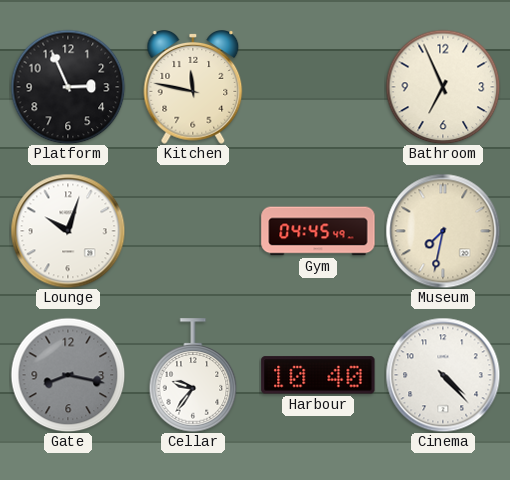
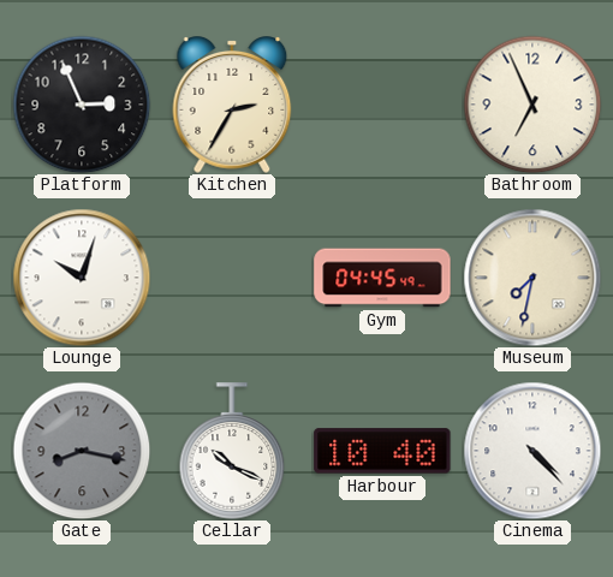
Kitchen: 11:47 -> 2:35
Cellar: 9:36 -> 10:19
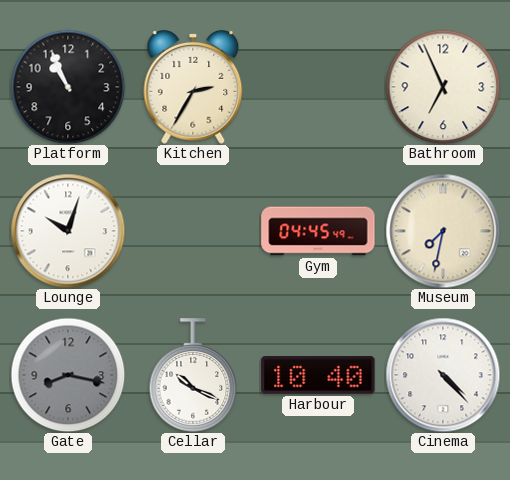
Platform: 2:56 -> 10:56
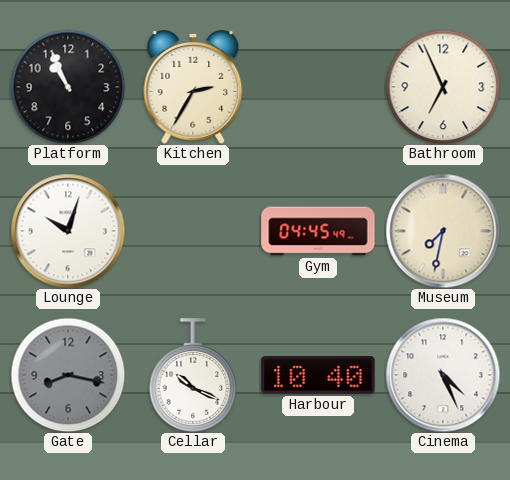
Cinema: 4:23 -> 4:26
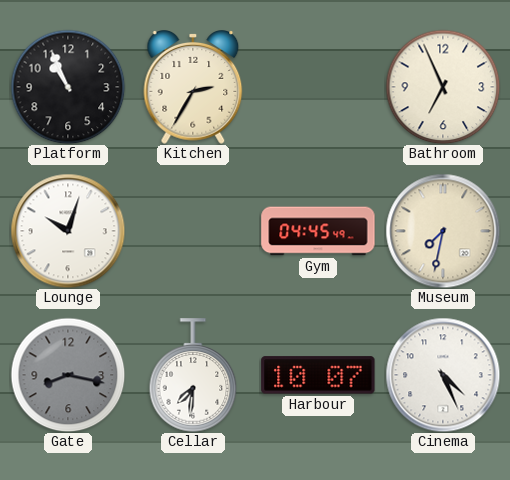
Cellar: 10:19 -> 7:31
Harbour: 10:40 -> 10:07
